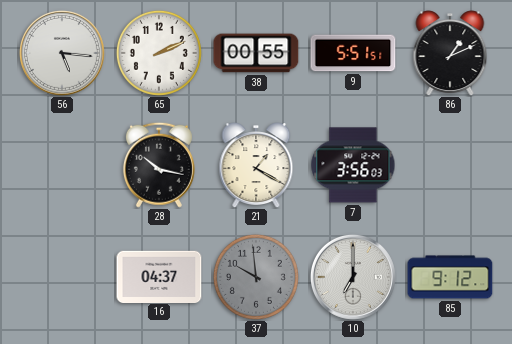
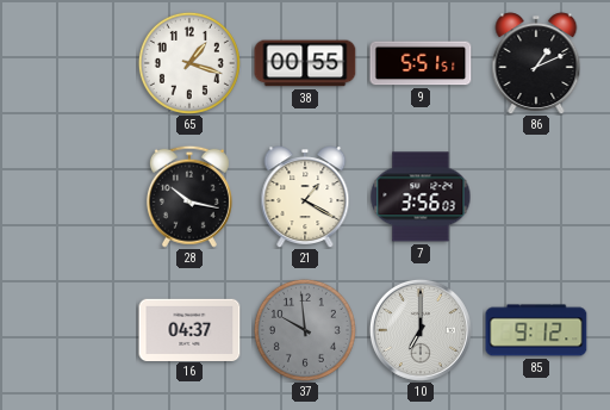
56: 5:16 -> none
65: 2:11 -> 1:18
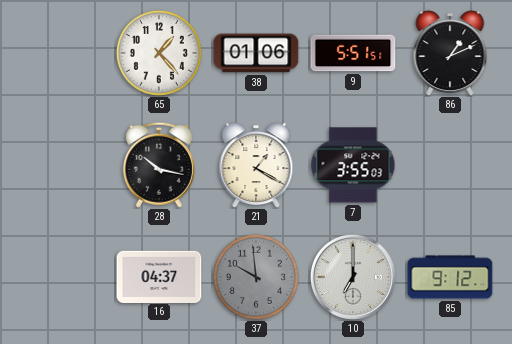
65: 1:18 -> 1:23
38: 00:55 -> 01:06
7: 3:56 -> 3:55
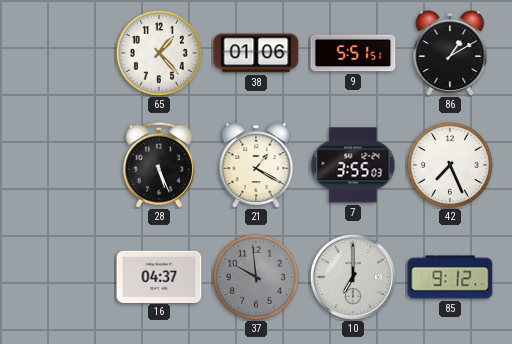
86: 1:11 -> 1:10
28: 10:17 -> 5:26
42: none -> 7:26
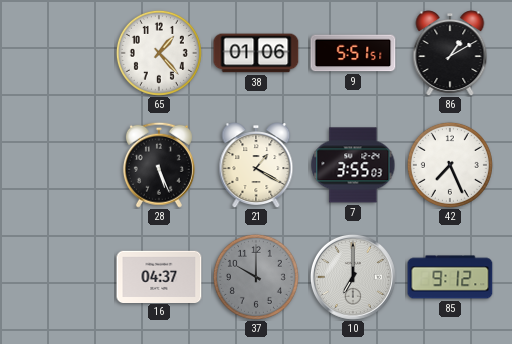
37: 9:59 -> 10:00
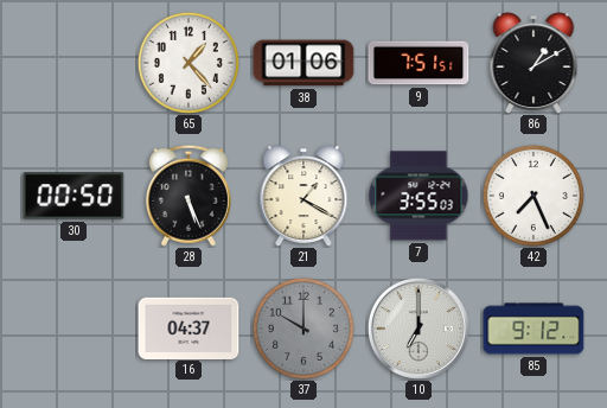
9: 5:51 -> 7:51
30: none -> 00:50
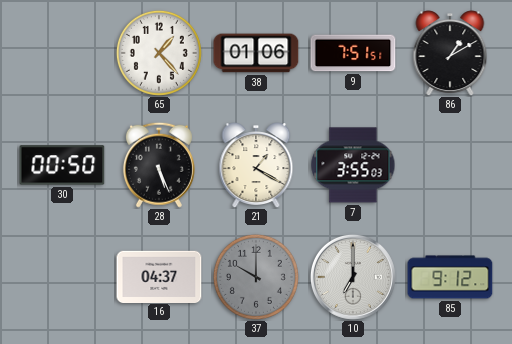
42: 7:26 -> none
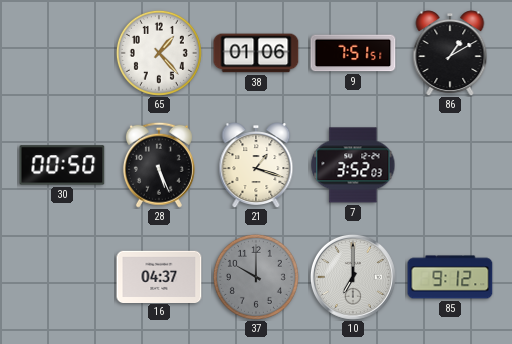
21: 1:20 -> 1:18
7: 3:55 -> 3:52
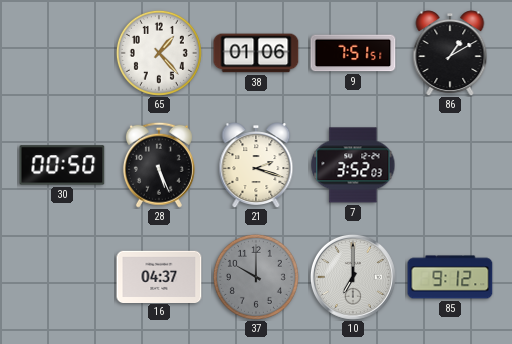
21: 1:18 -> 2:18
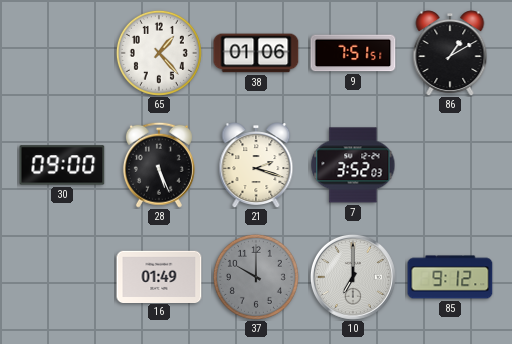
30: 00:50 -> 09:00
16: 04:37 -> 01:49
